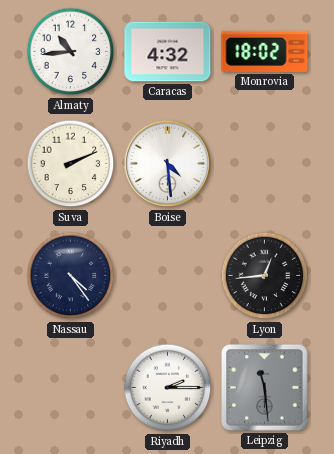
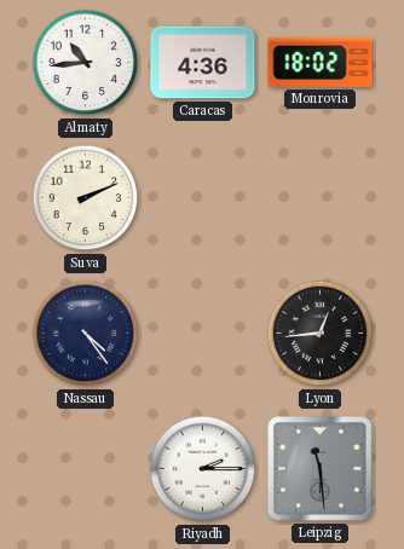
Caracas: 4:32 -> 4:36
Boise: 4:29 -> none
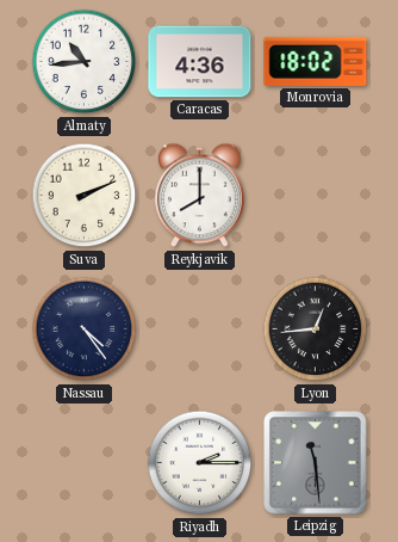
Reykjavik: none -> 8:00
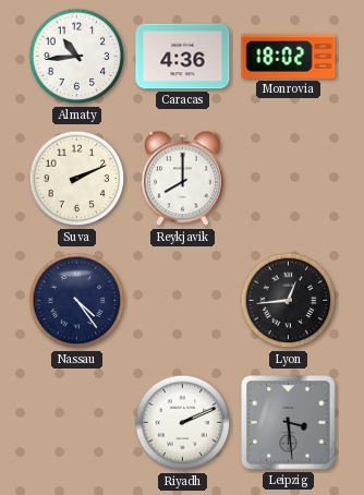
Riyadh: 2:15 -> 2:11
Leipzig: 11:29 -> 3:29
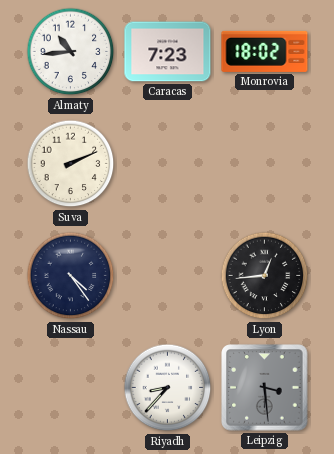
Caracas: 4:36 -> 7:23
Reykjavik: 8:00 -> none
Riyadh: 2:11 -> 8:37
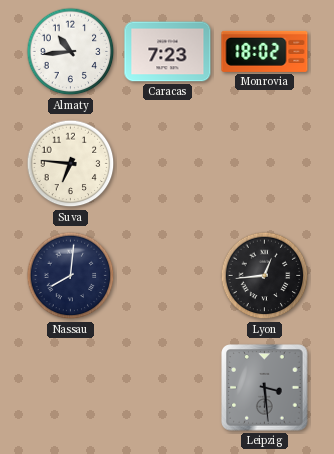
Suva: 2:11 -> 6:46
Nassau: 4:24 -> 8:01
Riyadh: 8:37 -> none
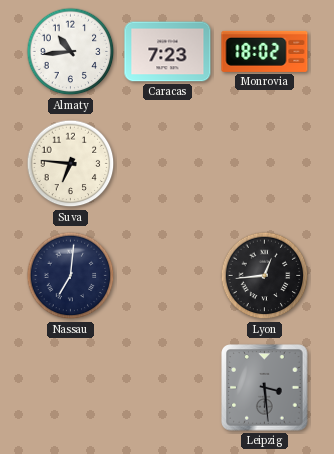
Nassau: 8:01 -> 7:01
